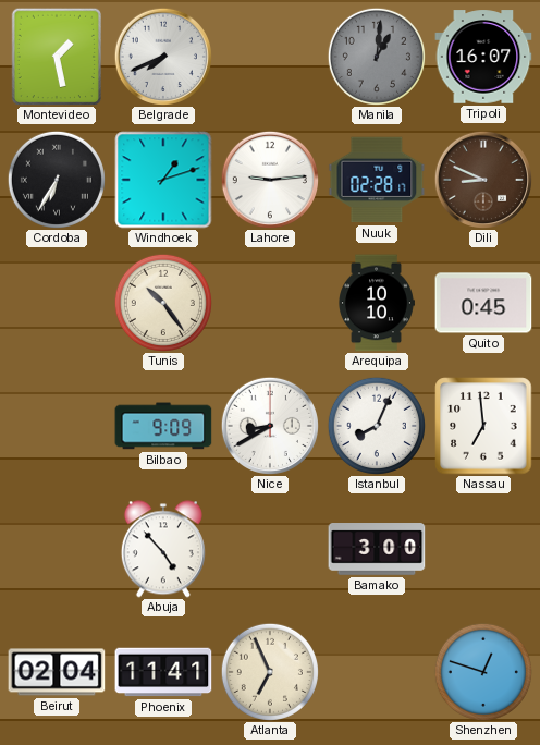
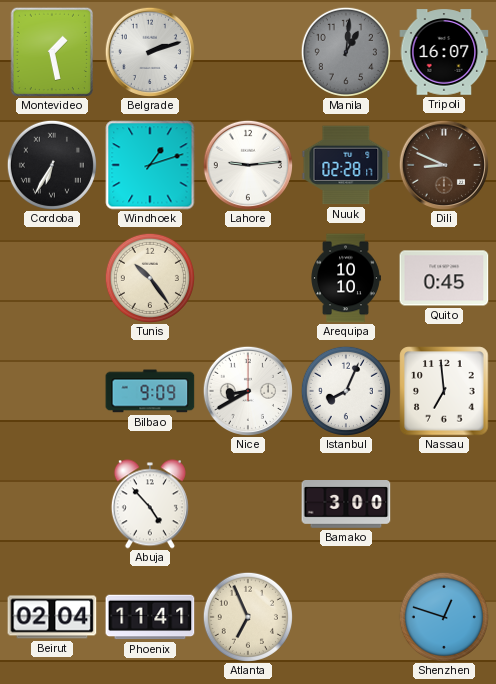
Belgrade: 7:41 -> 2:12
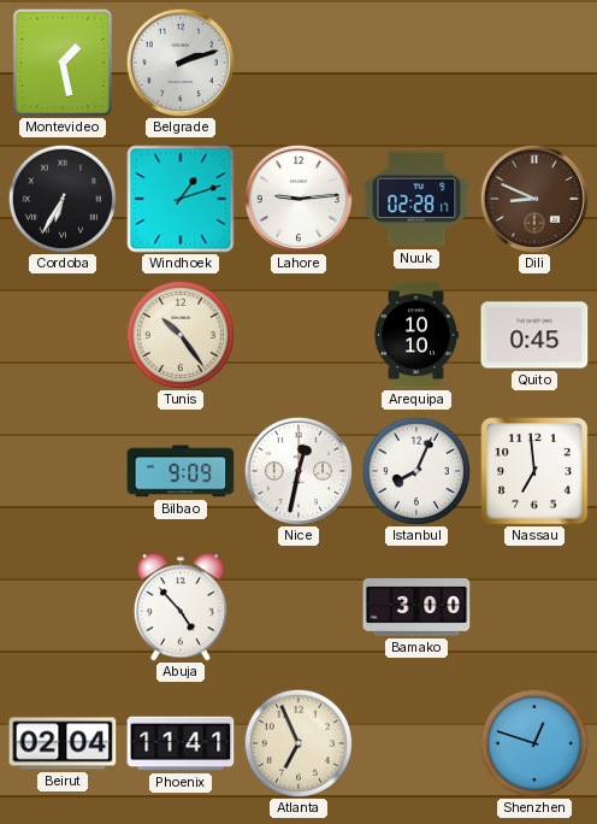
Manila: 1:01 -> none
Tripoli: 16:07 -> none
Nice: 8:40 -> 12:32
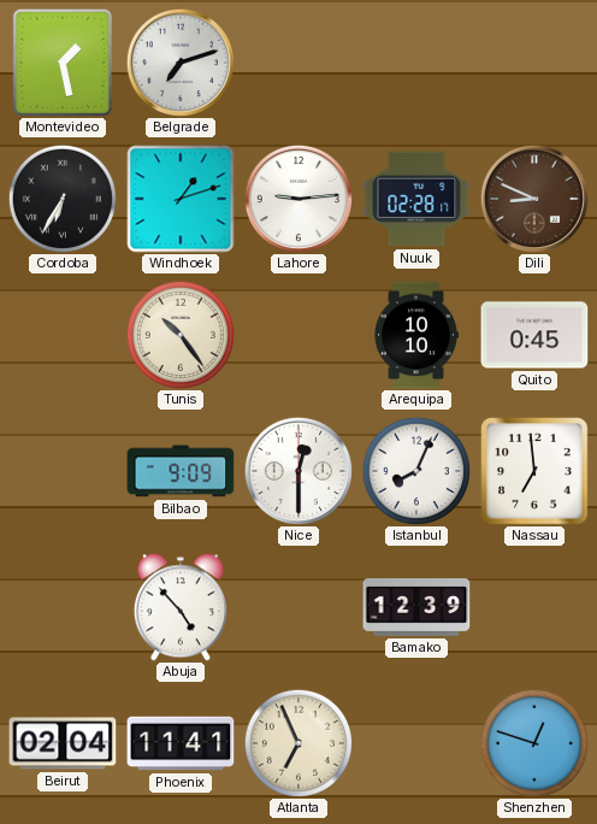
Belgrade: 2:12 -> 7:12
Nice: 12:32 -> 12:30
Bamako: 3:00 -> 12:39
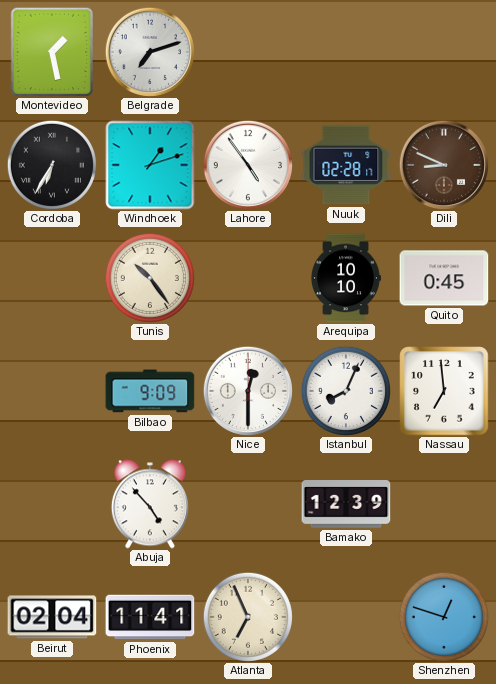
Lahore: 9:14 -> 4:54
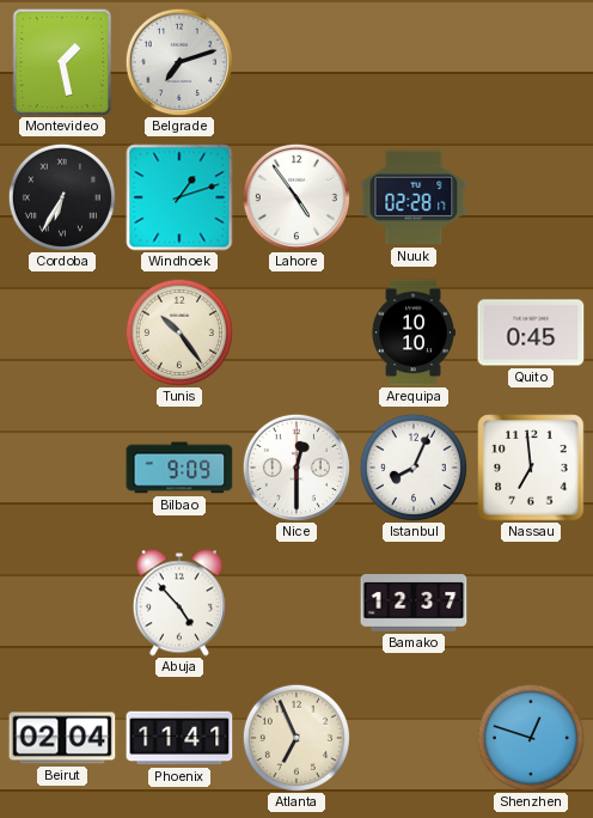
Dili: 8:49 -> none
Bamako: 12:39 -> 12:37
